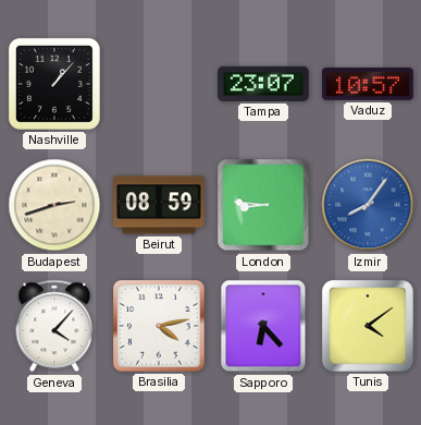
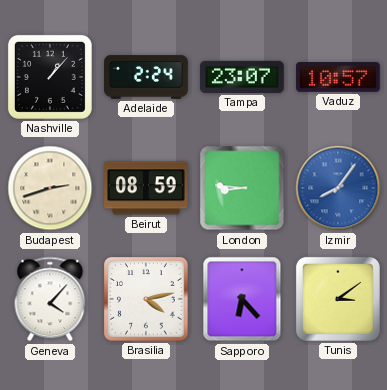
Adelaide: none -> 2:24
Tunis: 4:09 -> 3:09
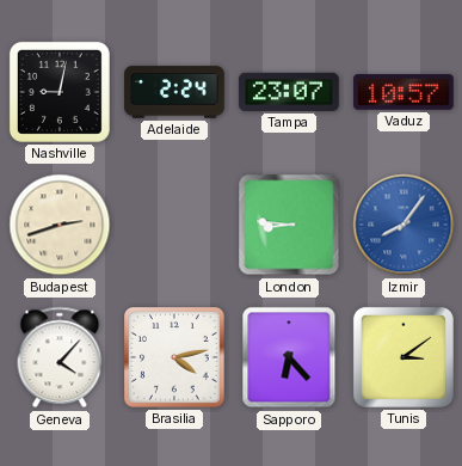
Nashville: 1:07 -> 9:02
Beirut: 08:59 -> none
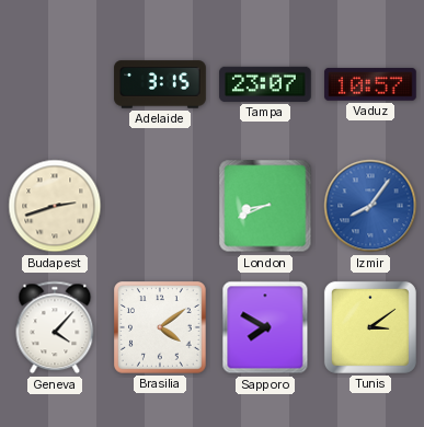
Nashville: 9:02 -> none
Adelaide: 2:24 -> 3:15
London: 8:46 -> 8:41
Brasilia: 4:13 -> 4:09
Sapporo: 6:23 -> 7:50
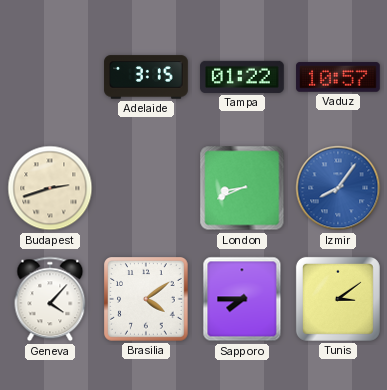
Tampa: 23:07 -> 01:22
Sapporo: 7:50 -> 7:45
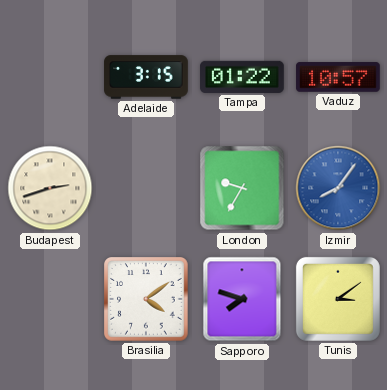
London: 8:41 -> 9:35
Geneva: 4:07 -> none
Sapporo: 7:45 -> 7:48
